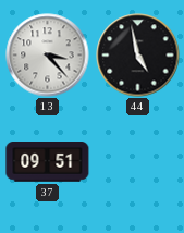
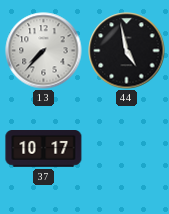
13: 3:23 -> 7:37
37: 09:51 -> 10:17
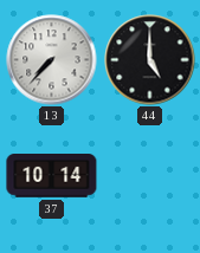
44: 4:58 -> 5:00
37: 10:17 -> 10:14
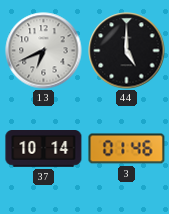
13: 7:37 -> 6:41
3: none -> 01:46
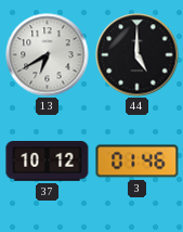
13: 6:41 -> 6:40
37: 10:14 -> 10:12
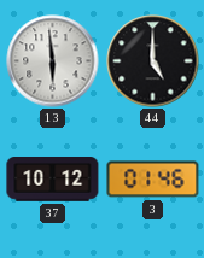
13: 6:40 -> 5:59
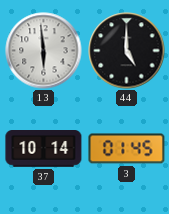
37: 10:12 -> 10:14
3: 01:46 -> 01:45
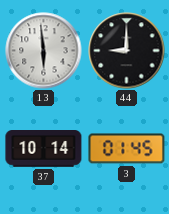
44: 5:00 -> 9:00
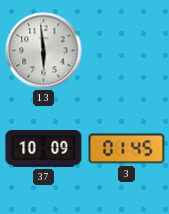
44: 9:00 -> none
37: 10:14 -> 10:09
